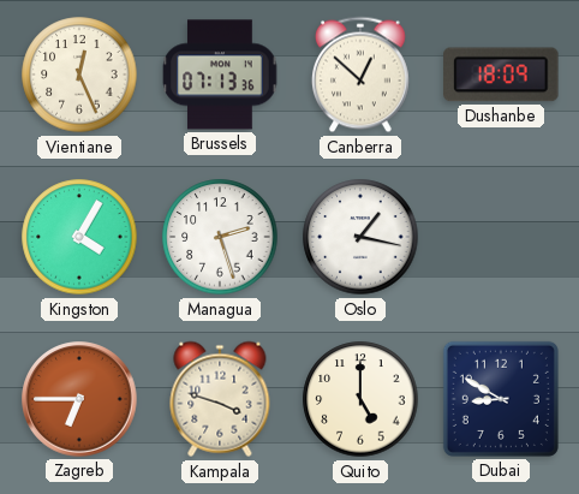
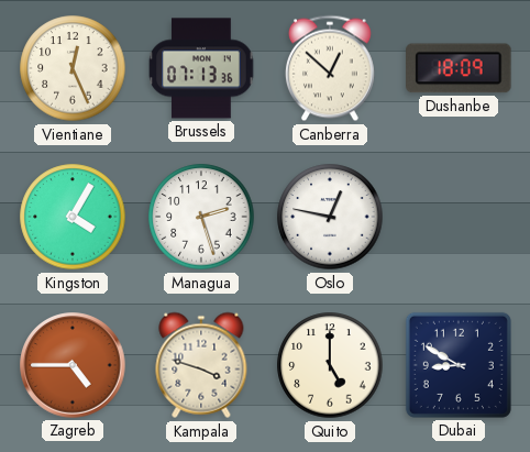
Oslo: 1:17 -> 12:47
Zagreb: 6:45 -> 4:45
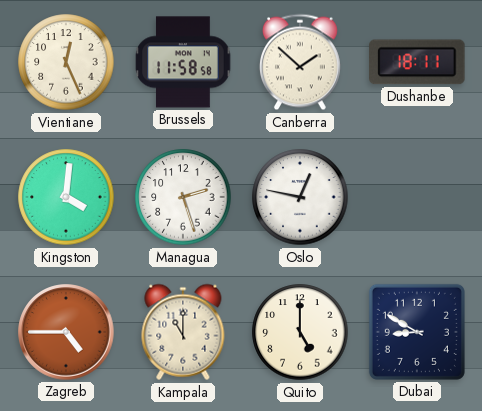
Brussels: 07:13 -> 11:58
Canberra: 12:52 -> 1:52
Dushanbe: 18:09 -> 18:11
Kingston: 4:05 -> 4:01
Kampala: 3:48 -> 11:00
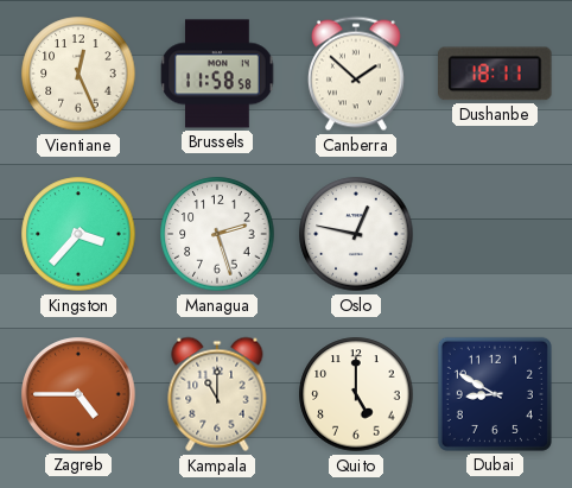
Kingston: 4:01 -> 3:37
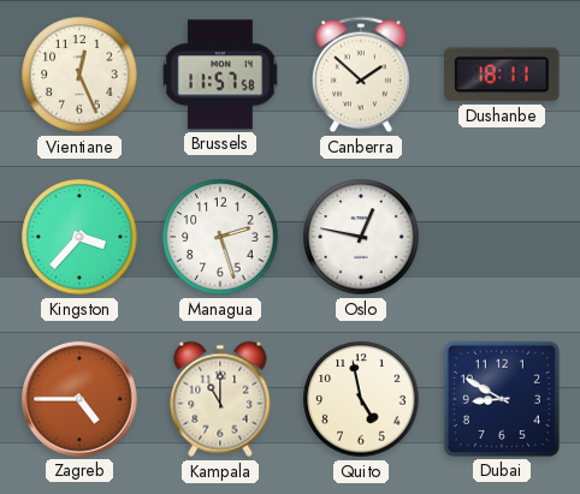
Brussels: 11:58 -> 11:57
Quito: 5:00 -> 4:58
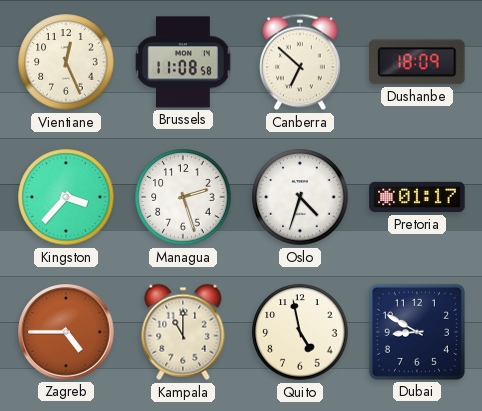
Brussels: 11:57 -> 11:08
Canberra: 1:52 -> 6:52
Dushanbe: 18:11 -> 18:09
Oslo: 12:47 -> 4:33
Pretoria: none -> 01:17
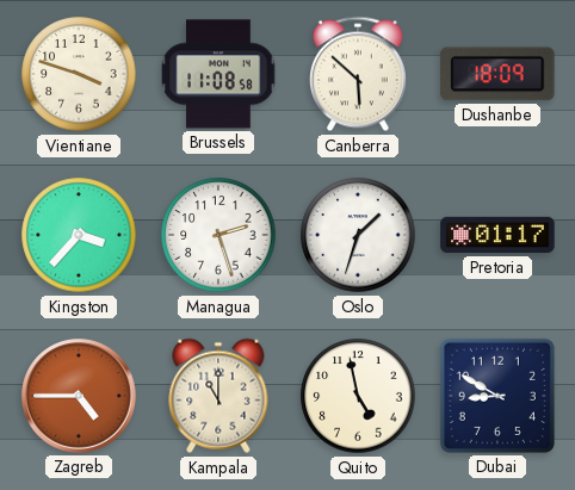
Vientiane: 12:26 -> 3:48
Canberra: 6:52 -> 5:52
Oslo: 4:33 -> 1:33
